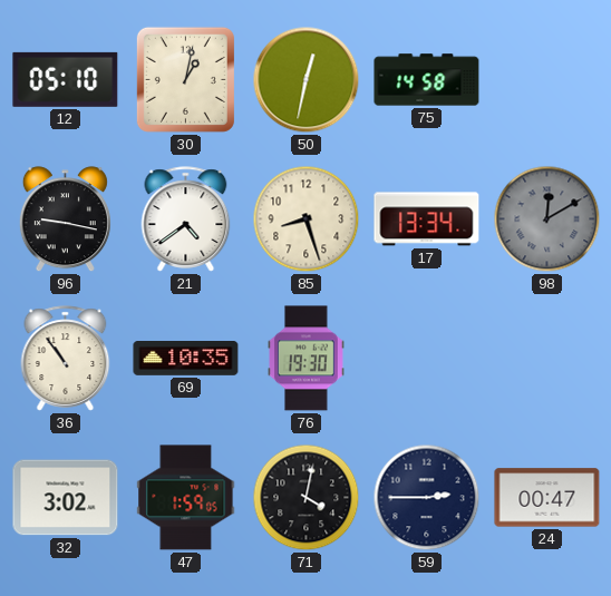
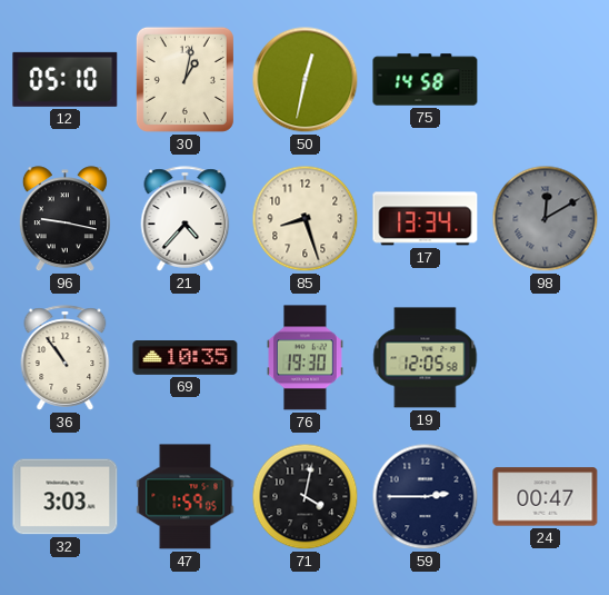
21: 4:39 -> 4:37
19: none -> 12:05
32: 3:02 -> 3:03
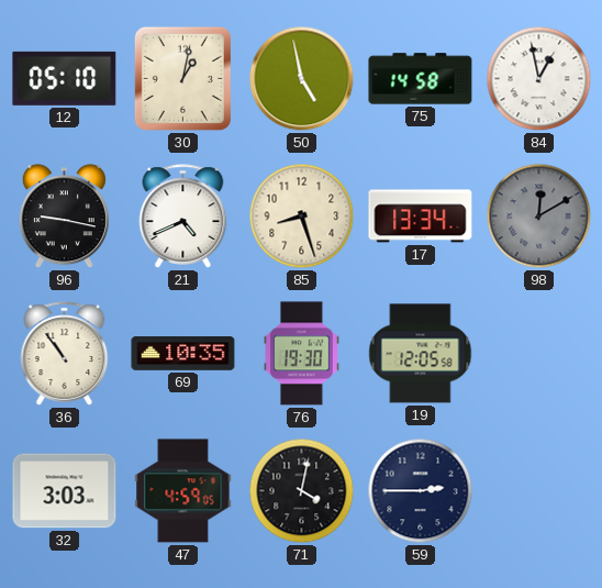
50: 12:32 -> 4:58
84: none -> 12:58
21: 4:37 -> 4:41
47: 1:59 -> 4:59
24: 00:47 -> none
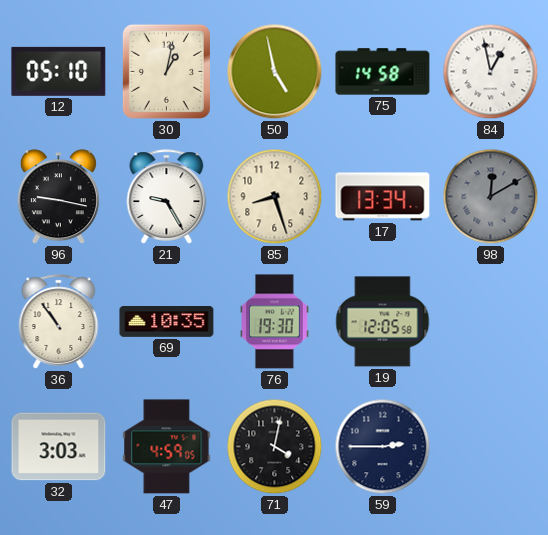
21: 4:41 -> 9:25
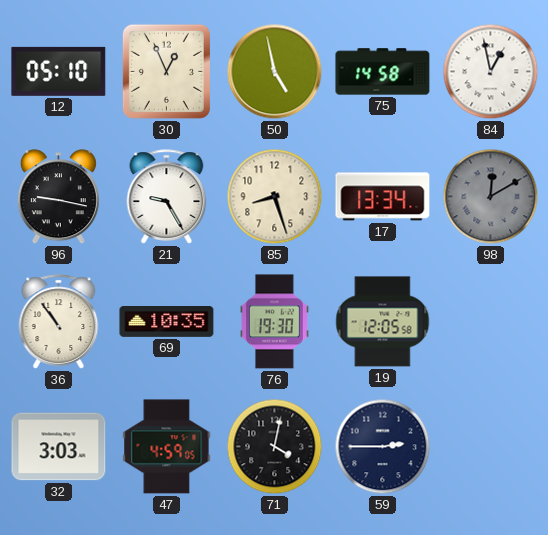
30: 1:02 -> 12:56
